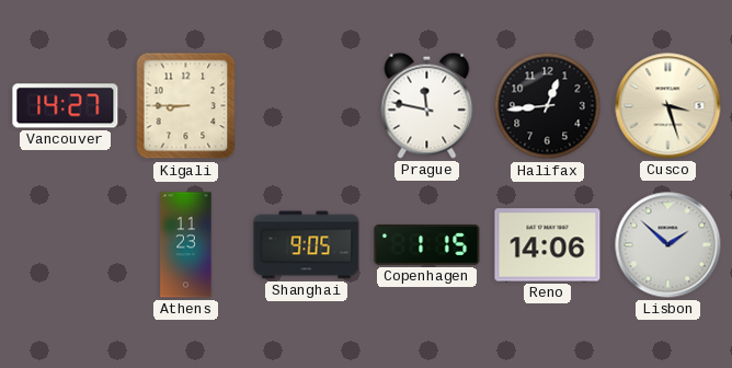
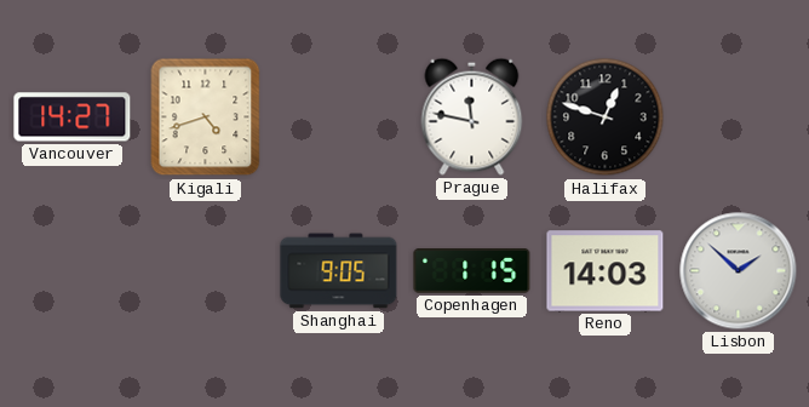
Kigali: 8:45 -> 4:42
Halifax: 12:44 -> 12:48
Cusco: 3:27 -> none
Athens: 11:23 -> none
Reno: 14:06 -> 14:03
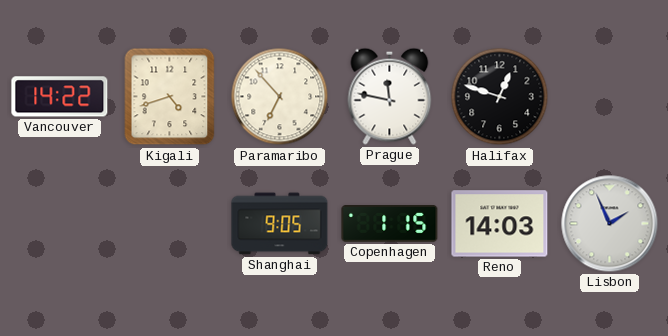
Vancouver: 14:27 -> 14:22
Paramaribo: none -> 6:53
Lisbon: 1:52 -> 1:56
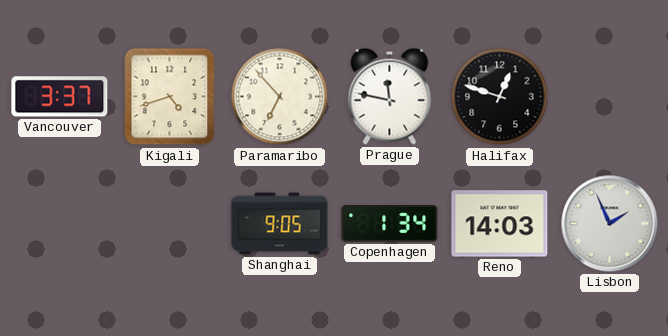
Vancouver: 14:22 -> 3:37
Copenhagen: 1:15 -> 1:34
